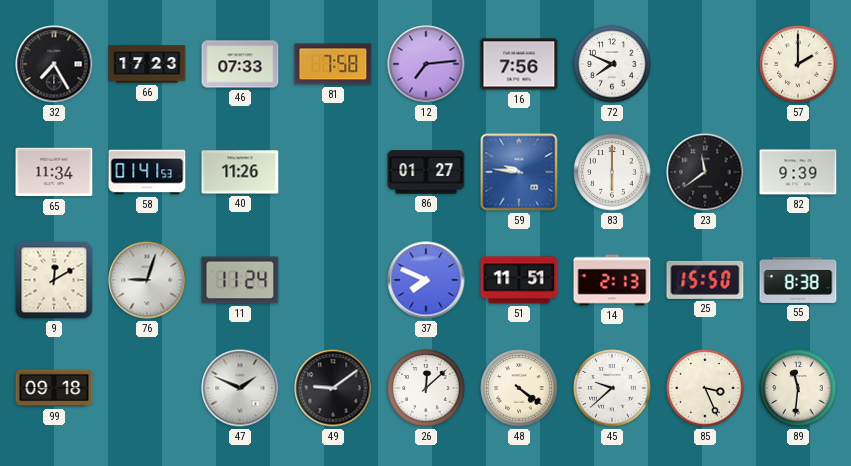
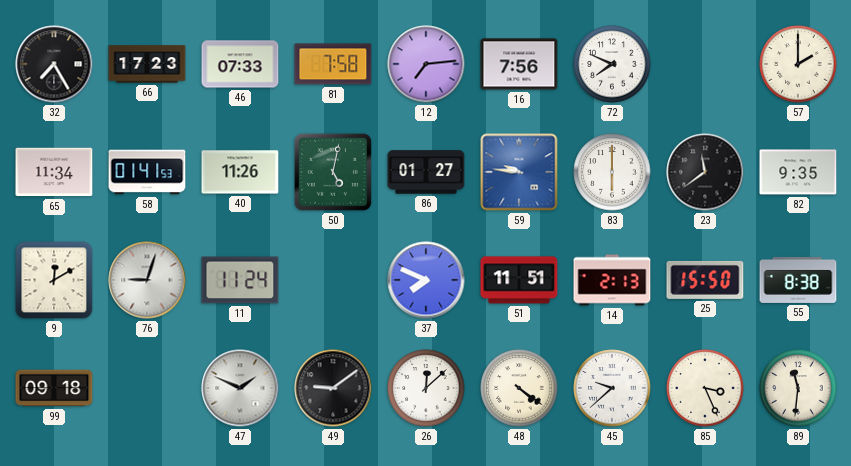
50: none -> 5:02
82: 9:39 -> 9:35
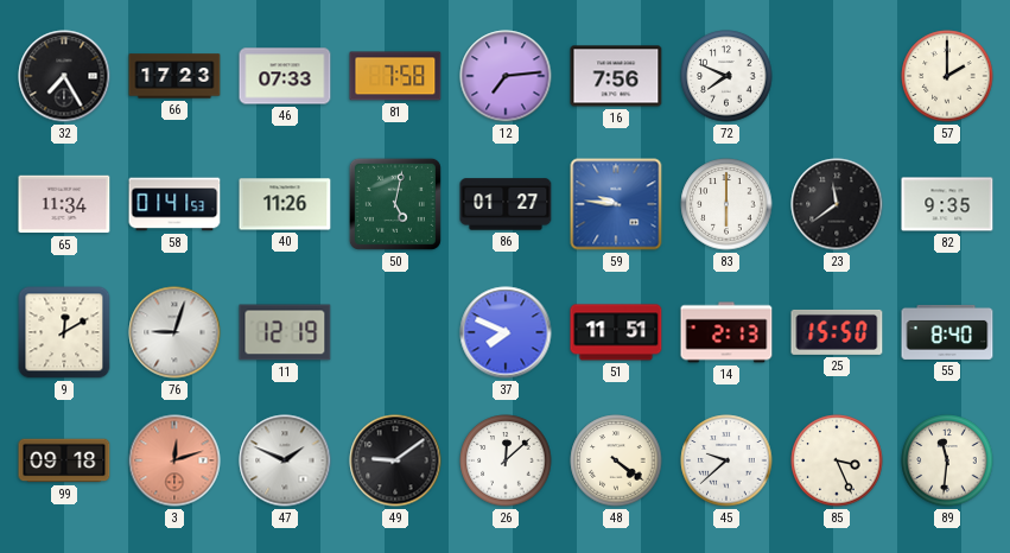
11: 11:24 -> 12:19
55: 8:38 -> 8:40
3: none -> 12:12
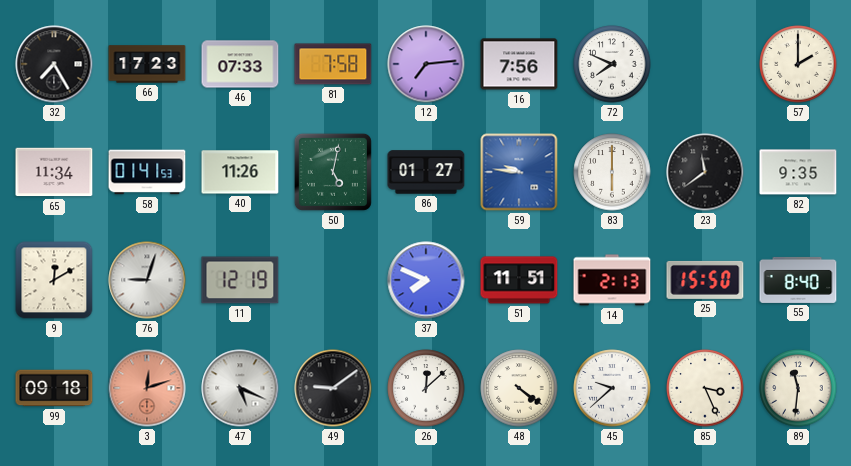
47: 1:49 -> 5:19
